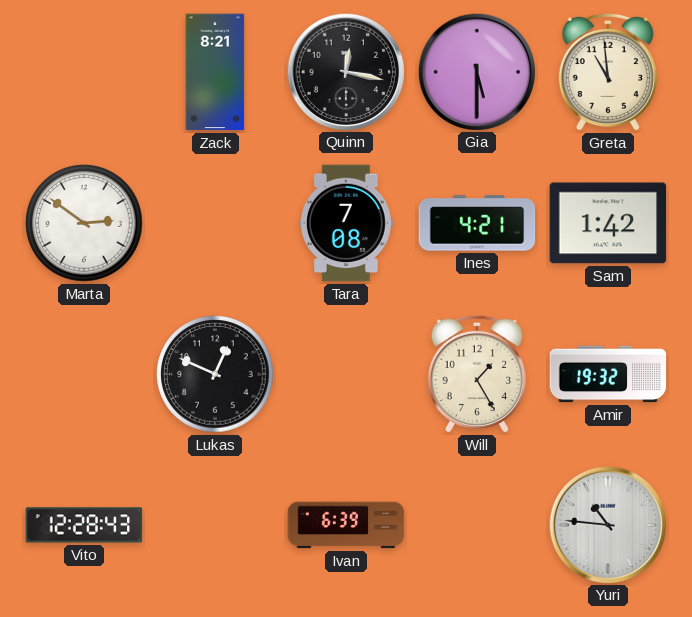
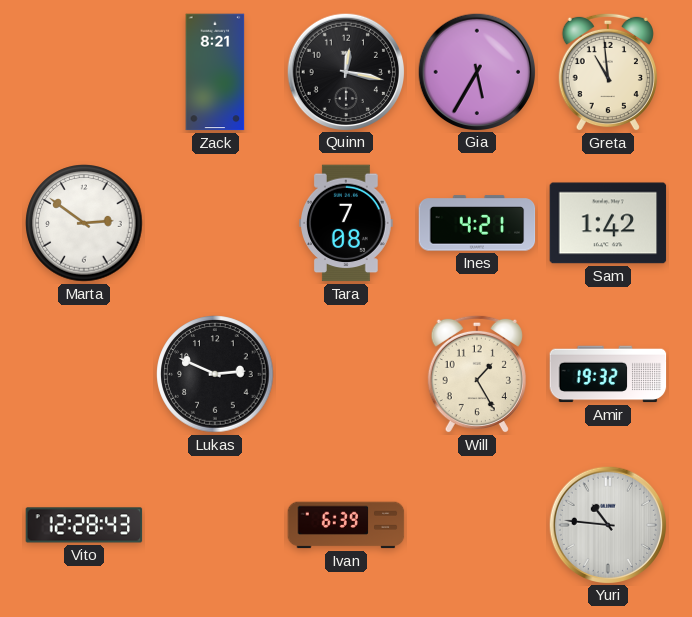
Gia: 5:30 -> 5:35
Lukas: 12:49 -> 2:49
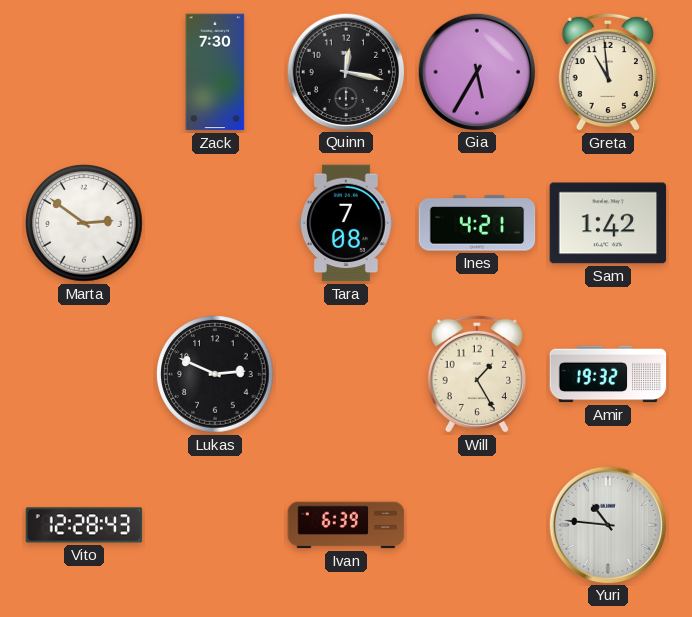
Zack: 8:21 -> 7:30
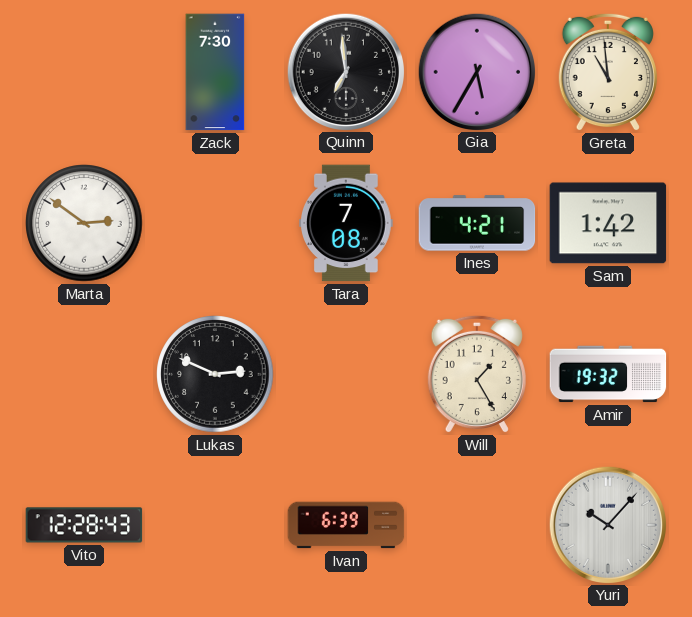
Quinn: 12:17 -> 6:59
Yuri: 10:46 -> 10:07
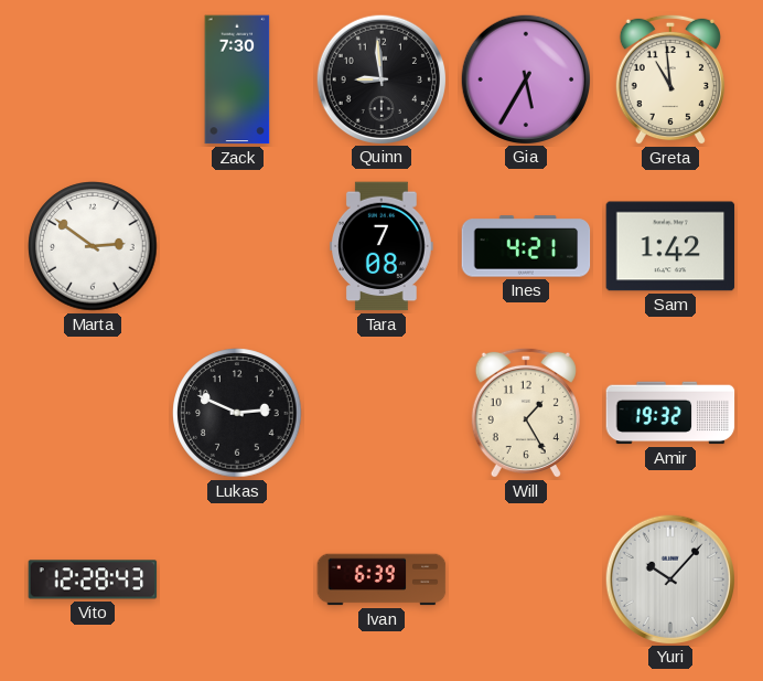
Quinn: 6:59 -> 8:59
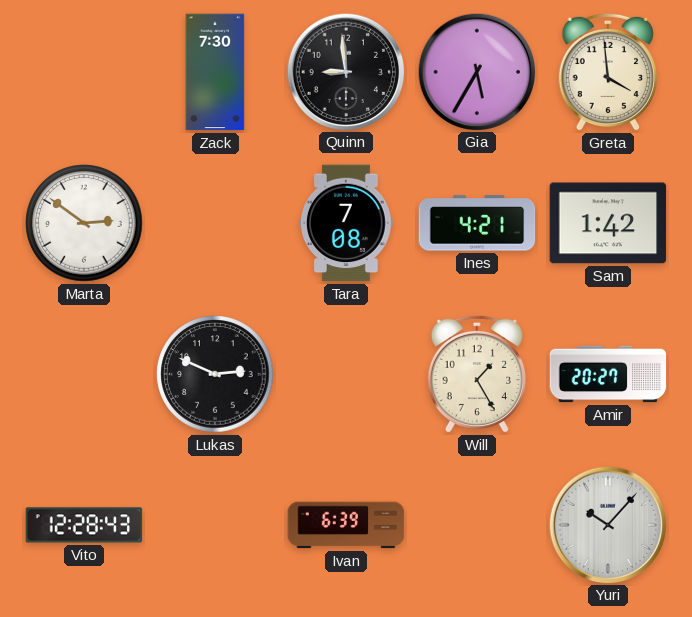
Greta: 10:59 -> 3:59
Amir: 19:32 -> 20:27
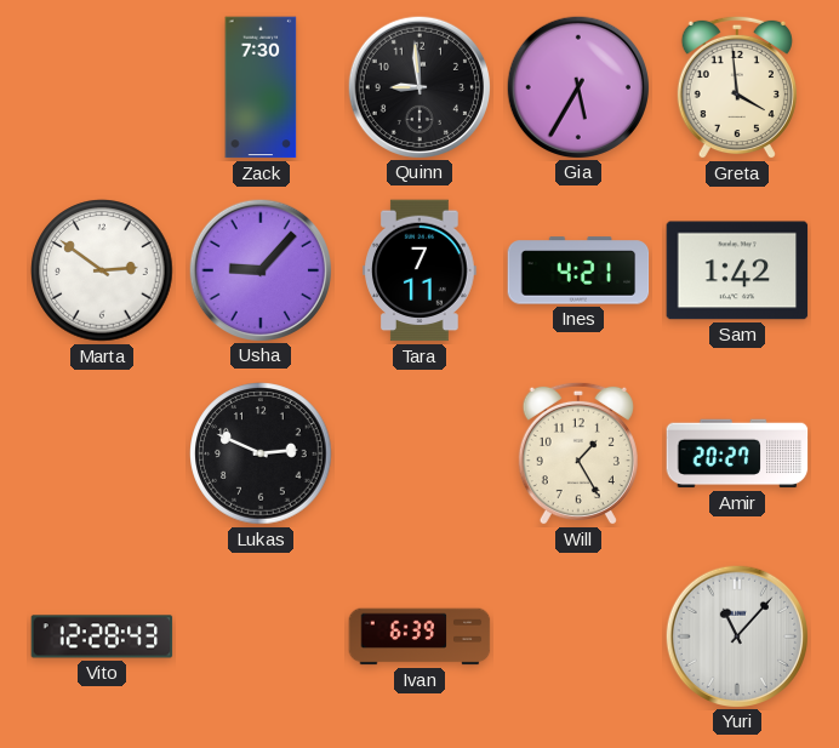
Usha: none -> 9:07
Tara: 7:08 -> 7:11
Yuri: 10:07 -> 11:07
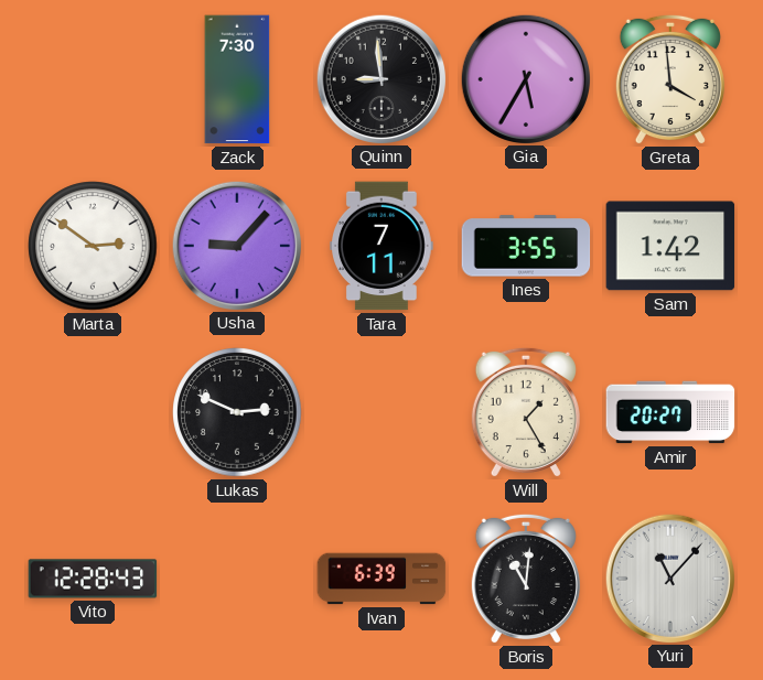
Ines: 4:21 -> 3:55
Boris: none -> 11:01
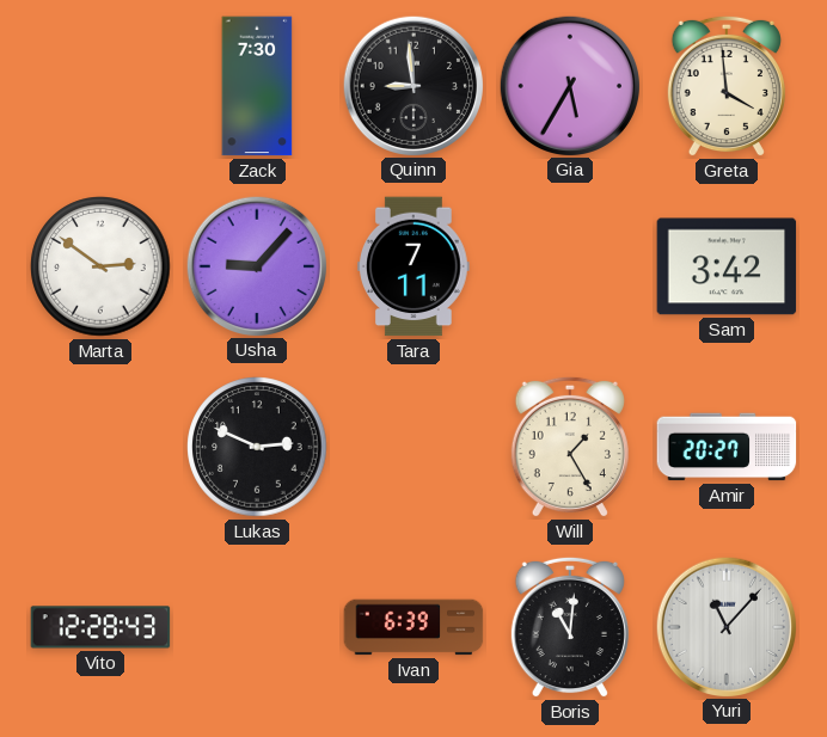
Ines: 3:55 -> none
Sam: 1:42 -> 3:42
